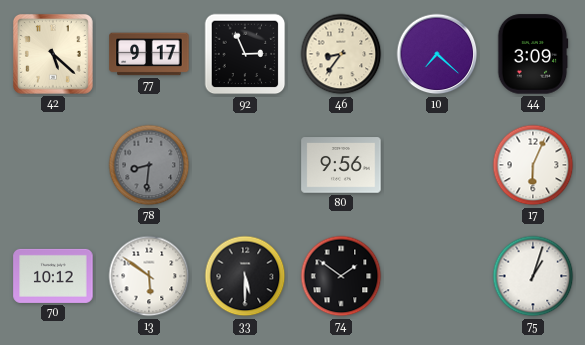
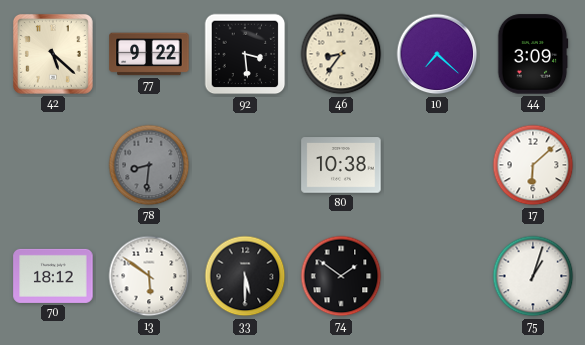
77: 9:17 -> 9:22
92: 2:56 -> 3:29
80: 9:56 -> 10:38
17: 6:04 -> 6:08
70: 10:12 -> 18:12
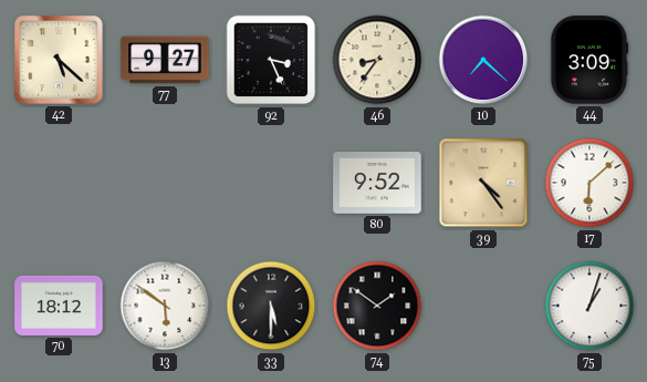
77: 9:22 -> 9:27
92: 3:29 -> 3:26
78: 8:31 -> none
80: 10:38 -> 9:52
39: none -> 4:24
